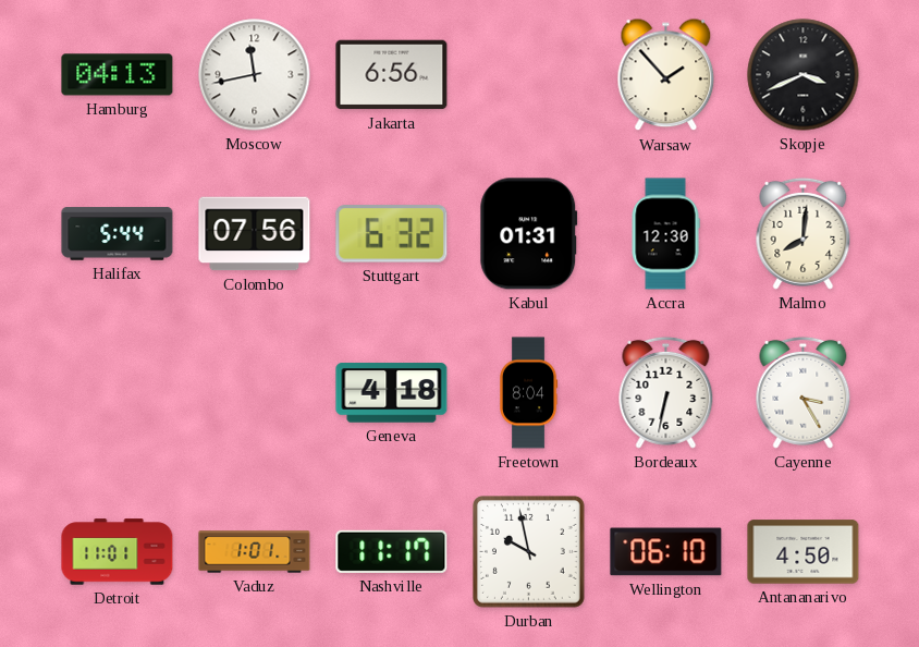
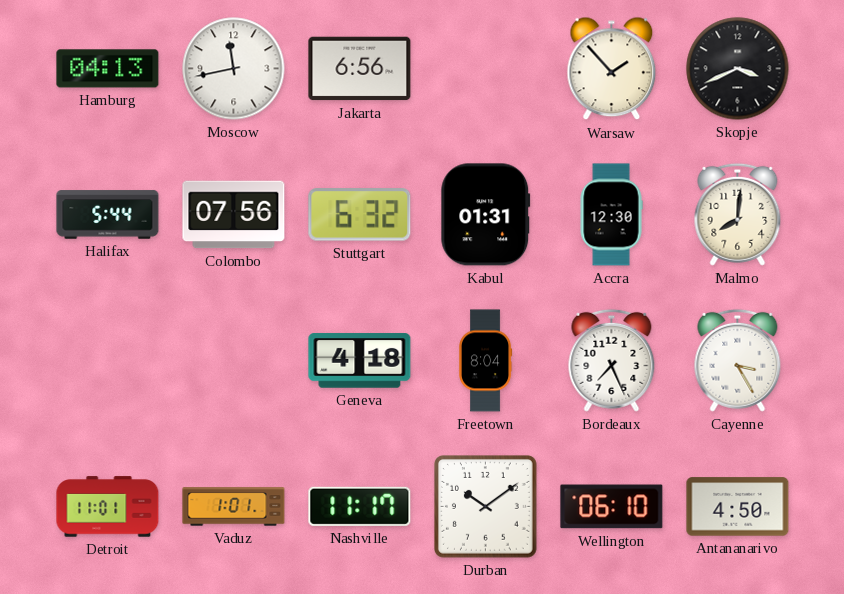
Bordeaux: 6:32 -> 7:26
Durban: 9:58 -> 10:09
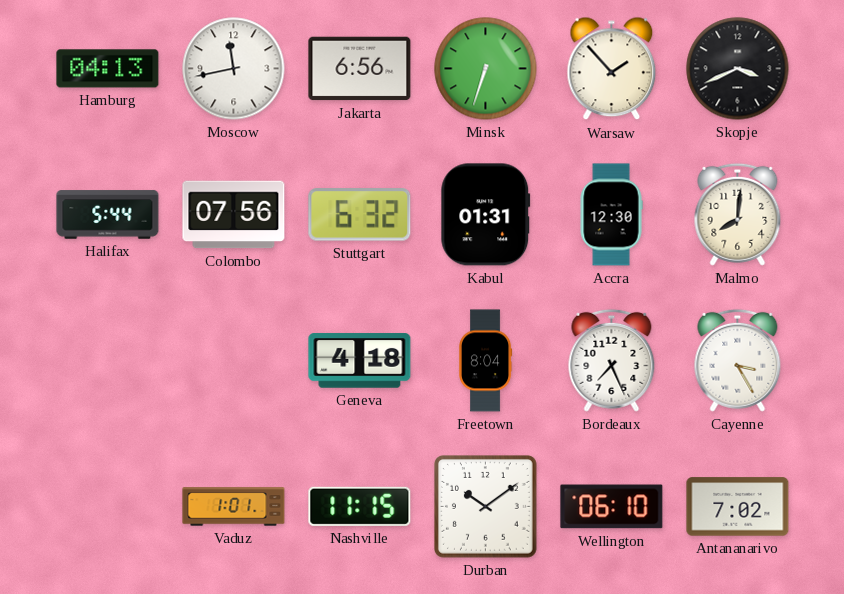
Minsk: none -> 6:33
Detroit: 11:01 -> none
Nashville: 11:17 -> 11:15
Antananarivo: 4:50 -> 7:02
